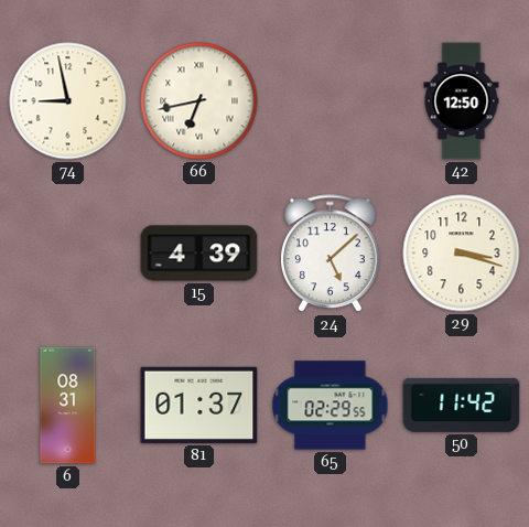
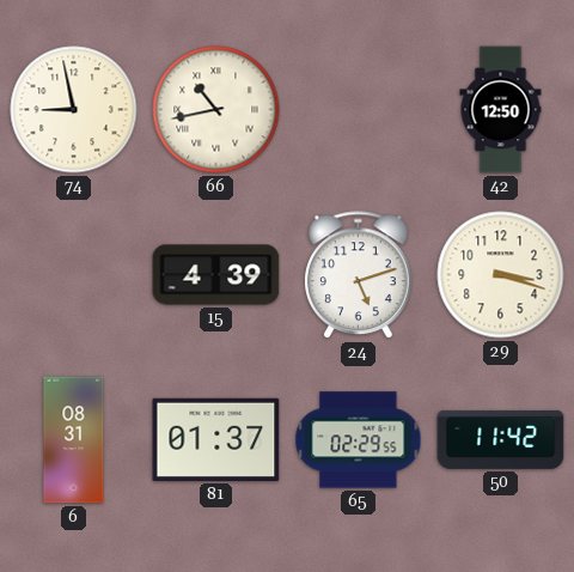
66: 6:43 -> 10:43
24: 5:08 -> 5:12
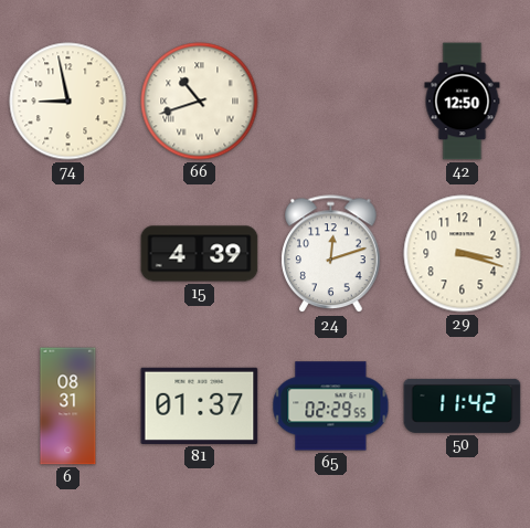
66: 10:43 -> 10:42
24: 5:12 -> 12:12
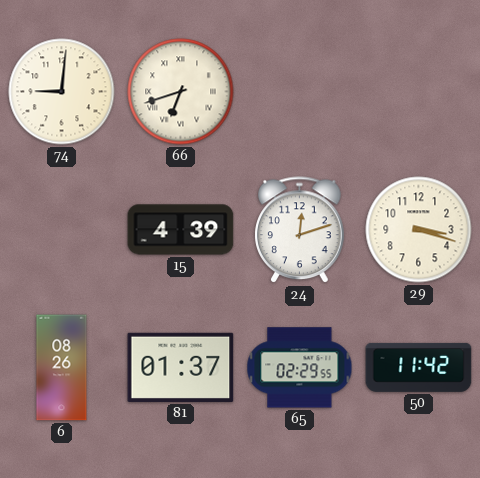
74: 8:58 -> 9:01
66: 10:42 -> 6:42
42: 12:50 -> none
6: 08:31 -> 08:26
